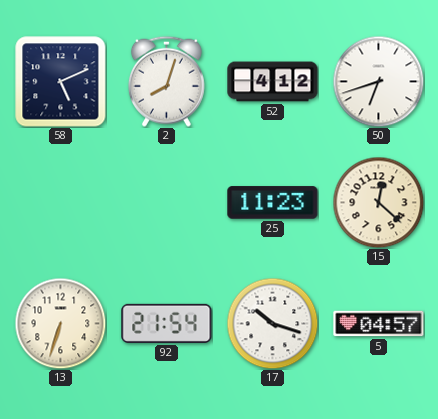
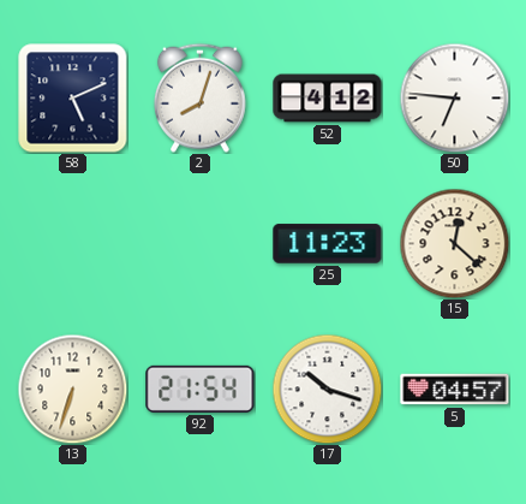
50: 6:42 -> 6:46
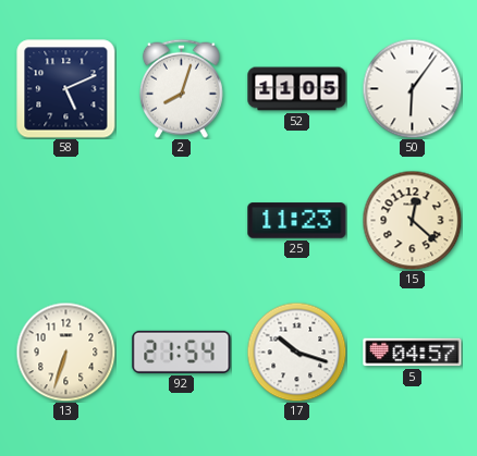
52: 4:12 -> 11:05
50: 6:46 -> 6:06
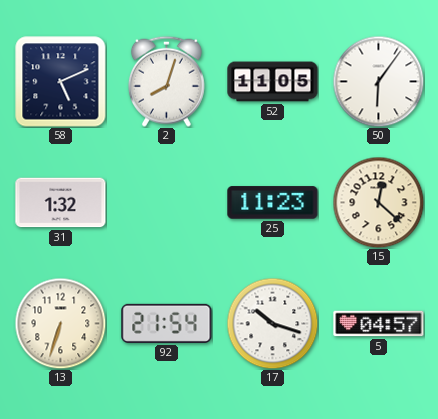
31: none -> 1:32
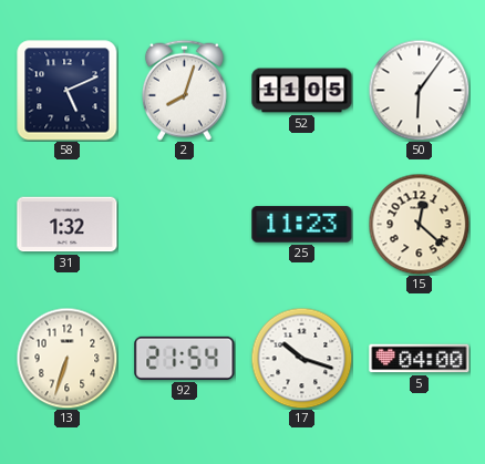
5: 04:57 -> 04:00
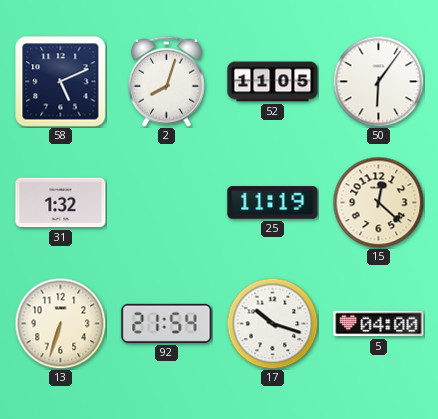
25: 11:23 -> 11:19
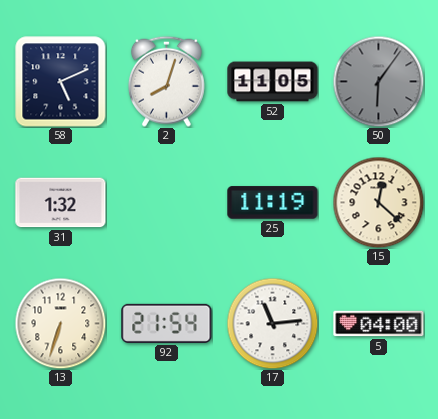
50 dial: white -> grey
17: 10:18 -> 11:14
